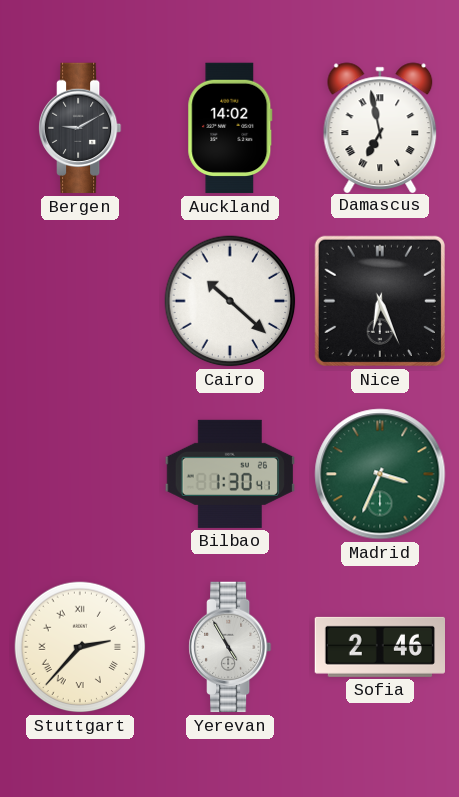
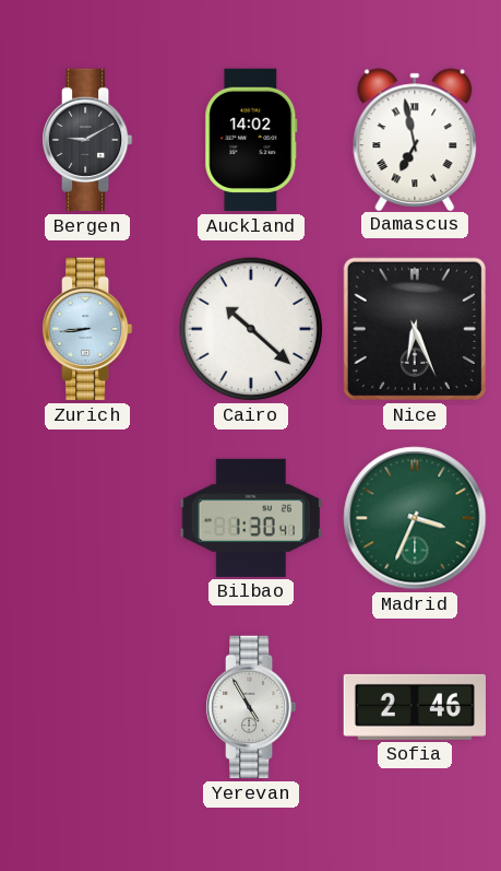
Zurich: none -> 8:44
Stuttgart: 2:37 -> none
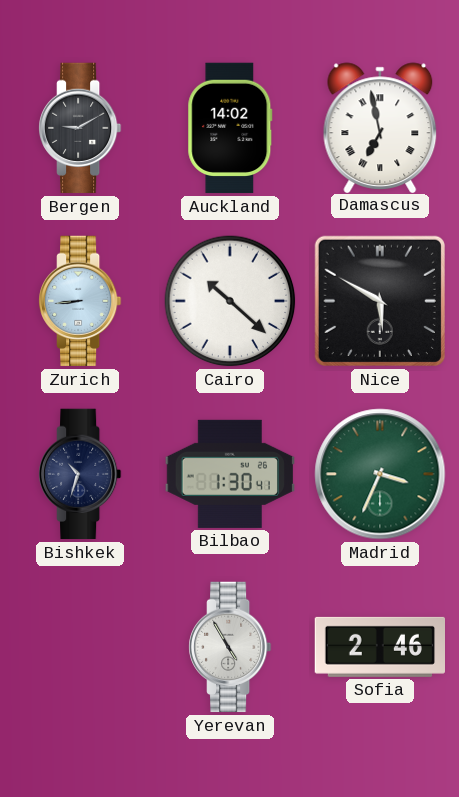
Nice: 6:26 -> 5:50
Bishkek: none -> 10:33
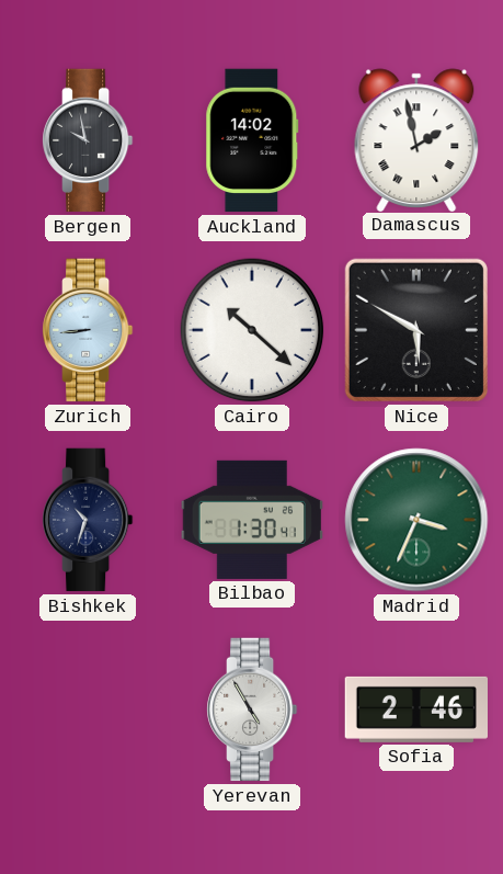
Bergen: 9:10 -> 9:58
Damascus: 6:58 -> 1:58
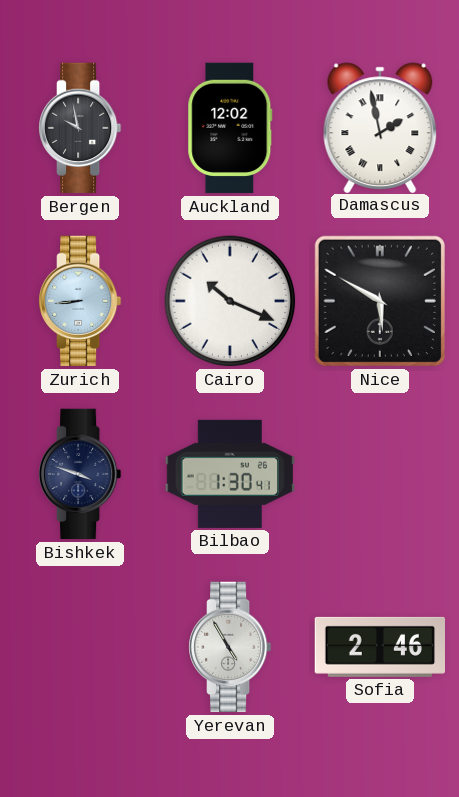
Auckland: 14:02 -> 12:02
Cairo: 10:22 -> 10:19
Bishkek: 10:33 -> 3:48
Madrid: 3:34 -> none
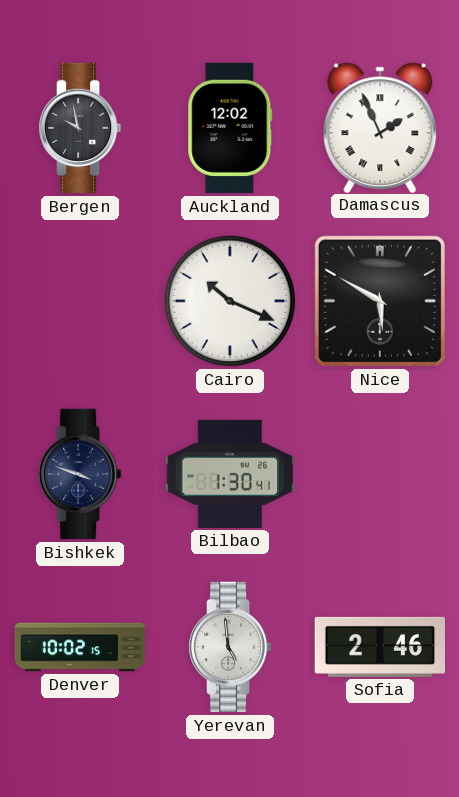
Damascus: 1:58 -> 1:56
Zurich: 8:44 -> none
Denver: none -> 10:02
Yerevan: 4:55 -> 4:59
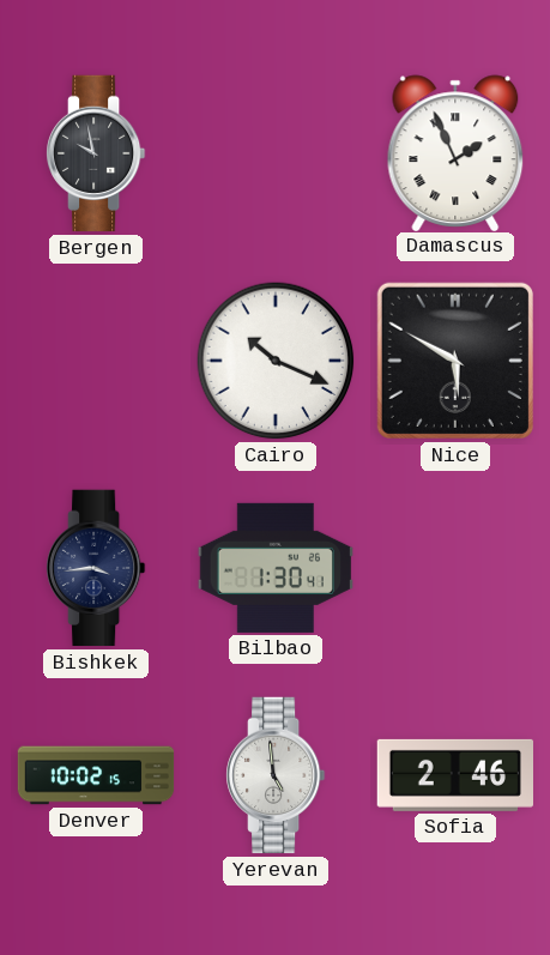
Auckland: 12:02 -> none
Bishkek: 3:48 -> 3:44
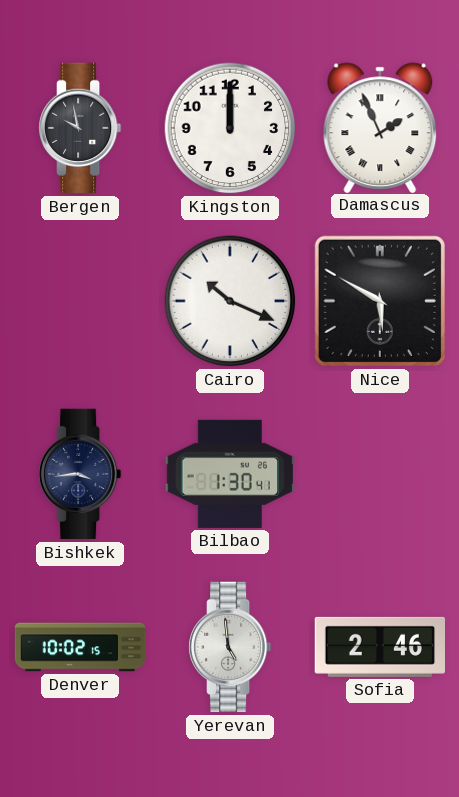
Kingston: none -> 12:00
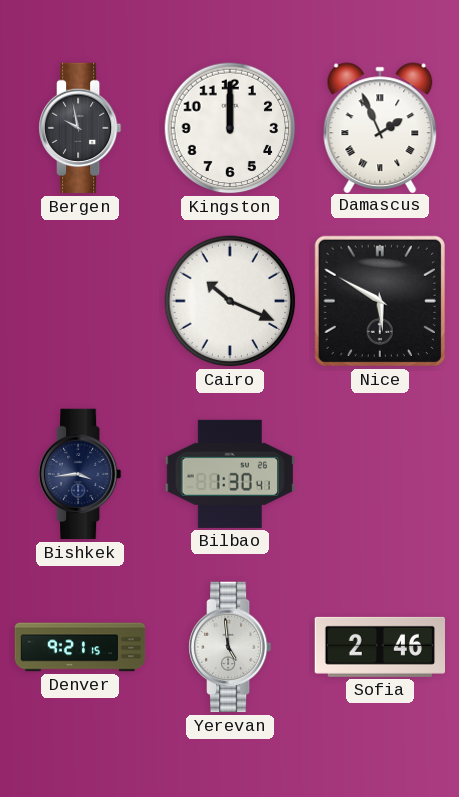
Denver: 10:02 -> 9:21
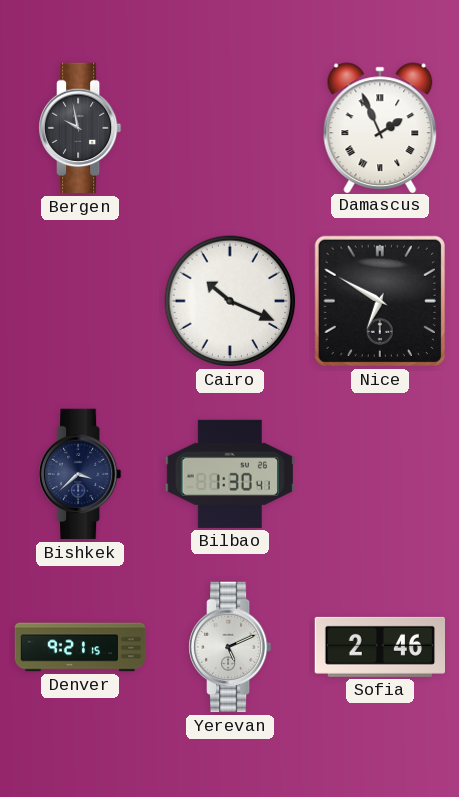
Kingston: 12:00 -> none
Nice: 5:50 -> 6:50
Bishkek: 3:44 -> 3:38
Yerevan: 4:59 -> 5:11
